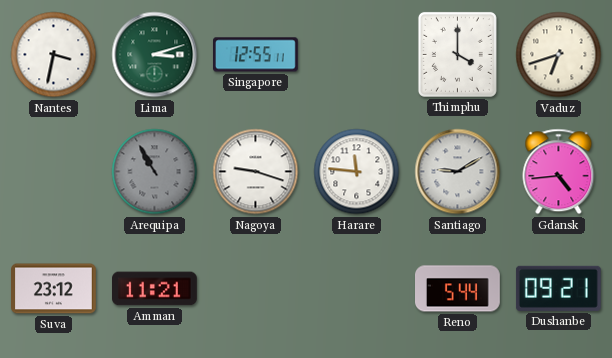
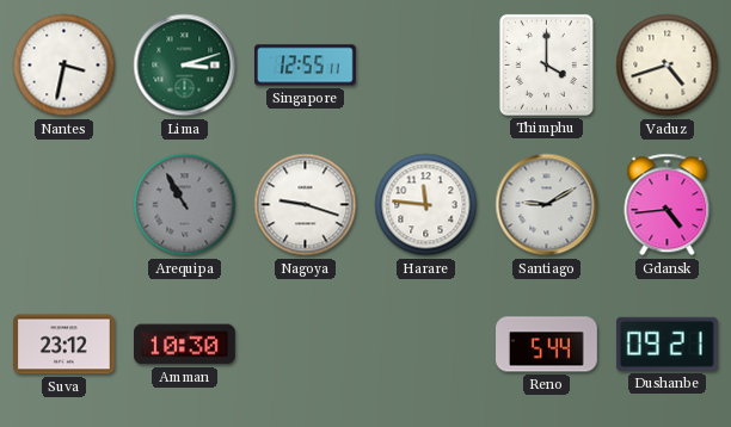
Vaduz: 6:42 -> 4:42
Amman: 11:21 -> 10:30
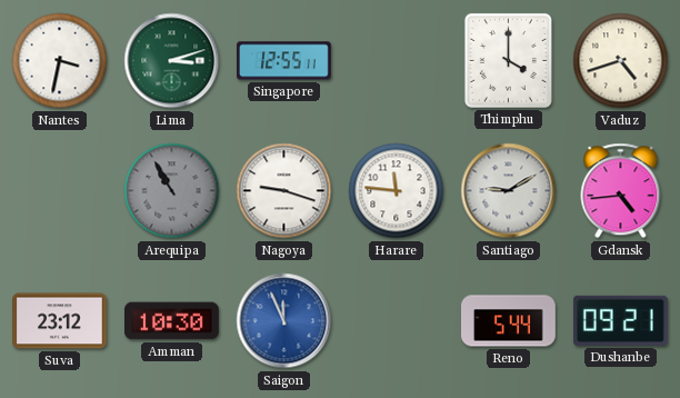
Saigon: none -> 11:56
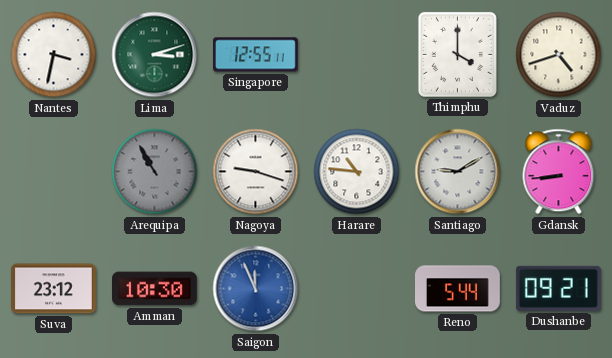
Harare: 11:46 -> 10:46
Gdansk: 4:44 -> 8:44
